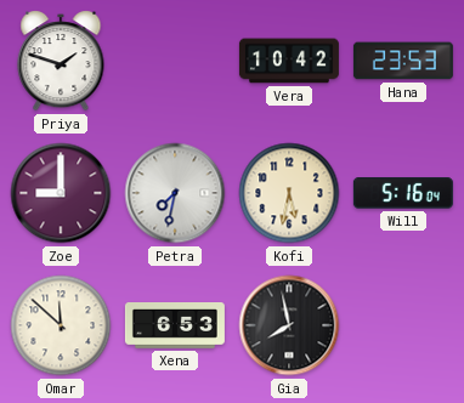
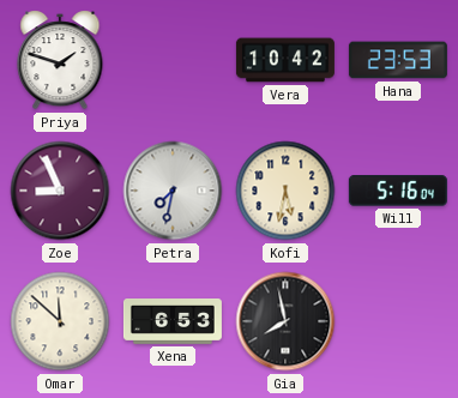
Zoe: 9:00 -> 8:56
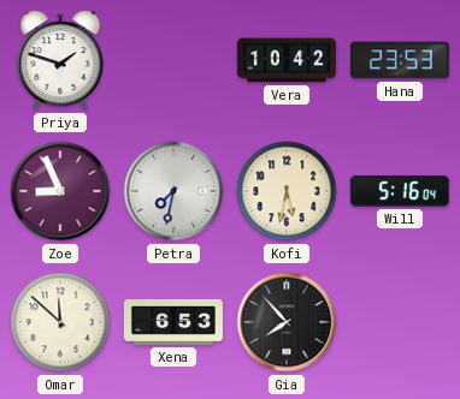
Gia: 7:58 -> 7:53
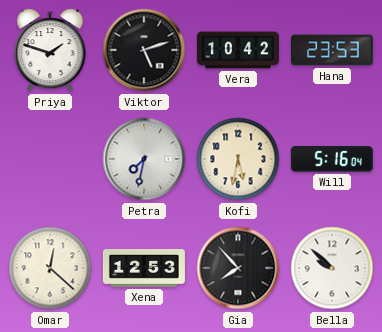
Viktor: none -> 5:12
Zoe: 8:56 -> none
Omar: 11:52 -> 12:22
Xena: 6:53 -> 12:53
Bella: none -> 9:52
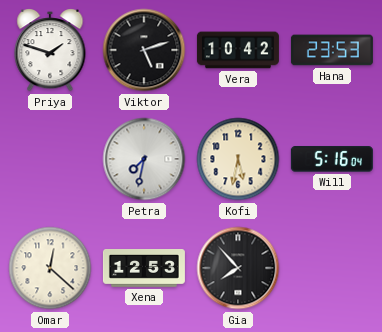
Bella: 9:52 -> none
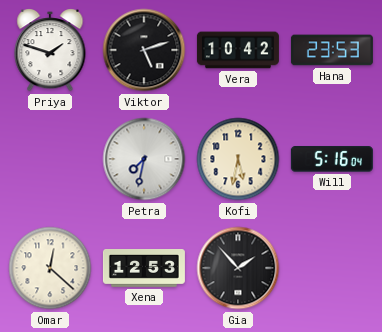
Gia: 7:53 -> 1:53
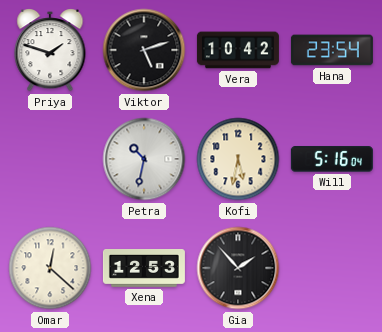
Hana: 23:53 -> 23:54
Petra: 7:32 -> 10:32
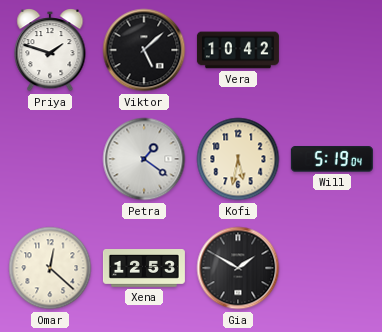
Viktor: 5:12 -> 5:08
Hana: 23:54 -> none
Petra: 10:32 -> 1:21
Will: 5:16 -> 5:19
Gia: 1:53 -> 1:50
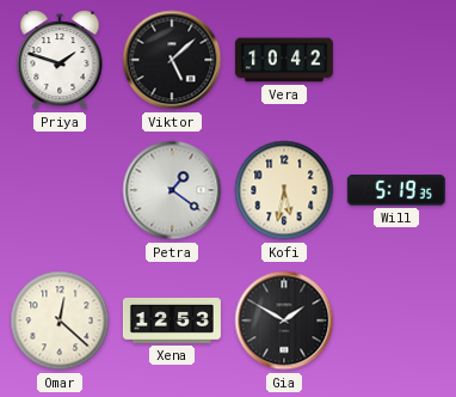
Will: 5:19:04 -> 5:19:35
